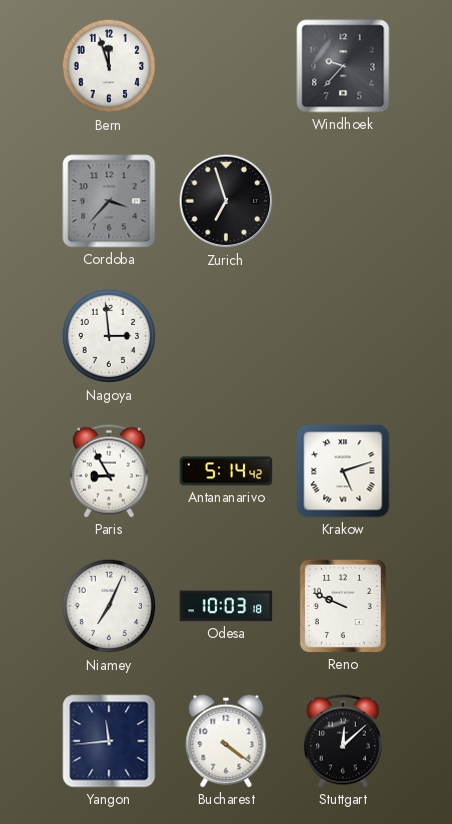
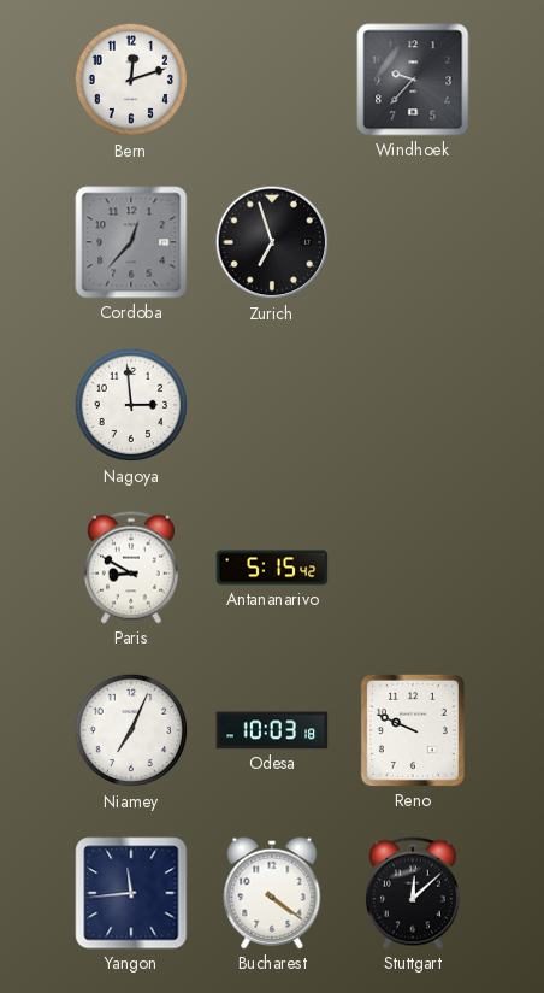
Bern: 11:57 -> 12:12
Cordoba: 3:37 -> 12:37
Paris: 8:55 -> 8:50
Antananarivo: 5:14 -> 5:15
Krakow: 5:12 -> none
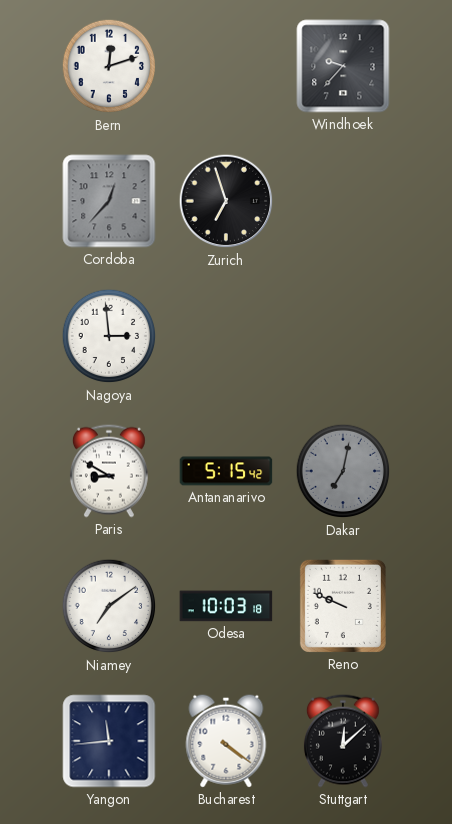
Dakar: none -> 7:02
Niamey: 7:04 -> 7:09
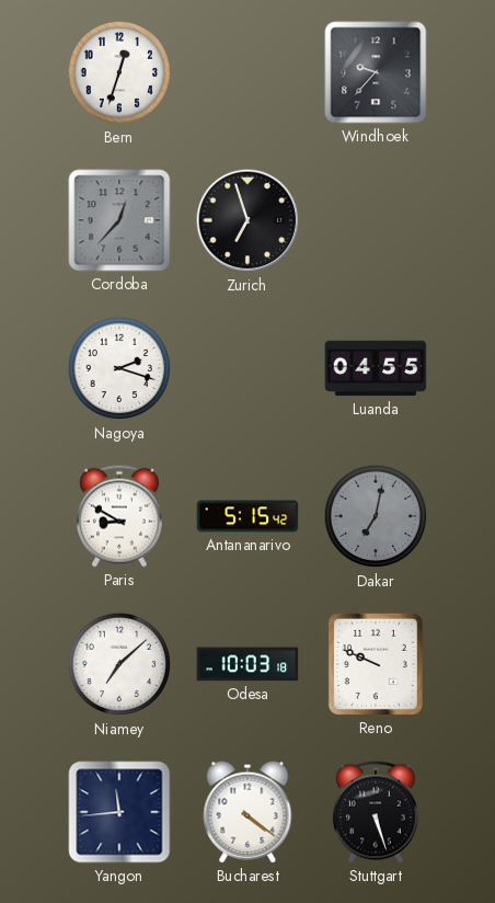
Bern: 12:12 -> 12:33
Nagoya: 2:59 -> 2:18
Luanda: none -> 04:55
Niamey: 7:09 -> 7:08
Stuttgart: 12:08 -> 5:27
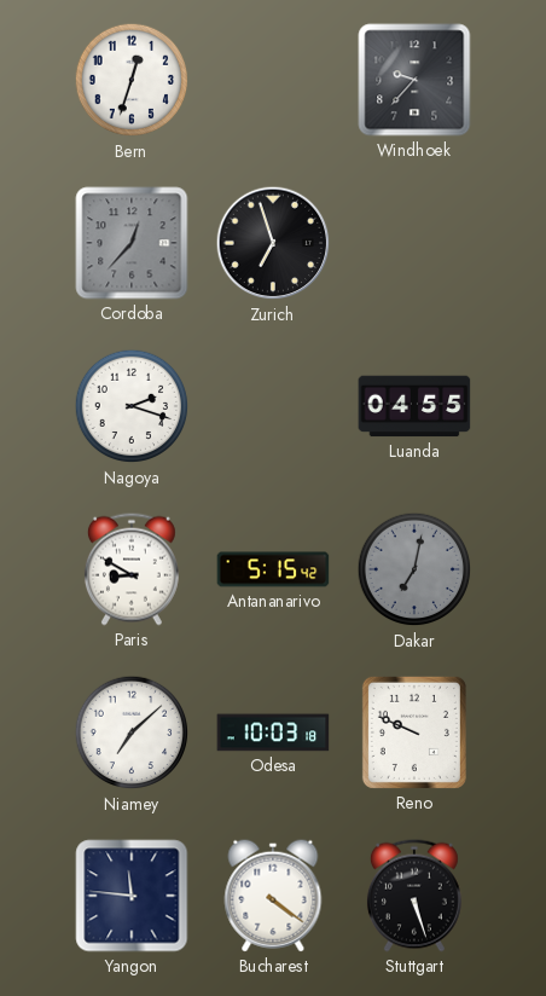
Yangon: 11:44 -> 11:46
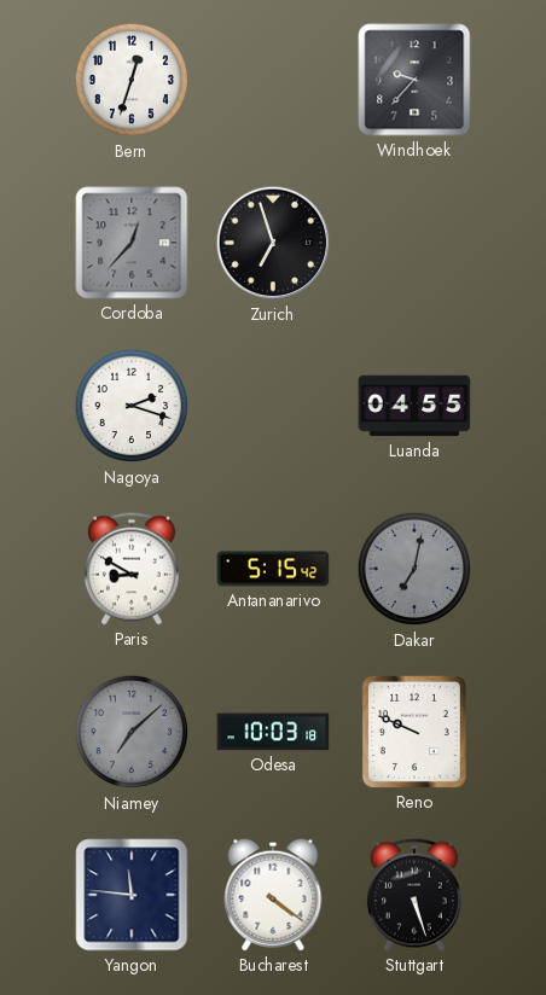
Niamey dial: white -> grey
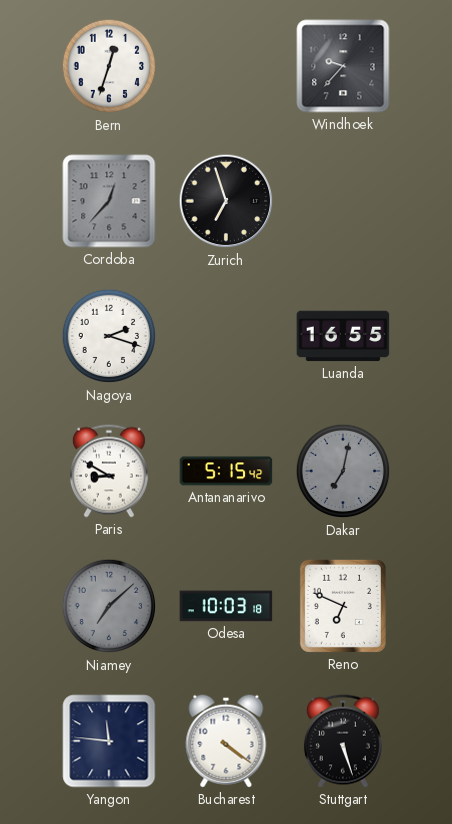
Luanda: 04:55 -> 16:55
Reno: 9:49 -> 6:49
